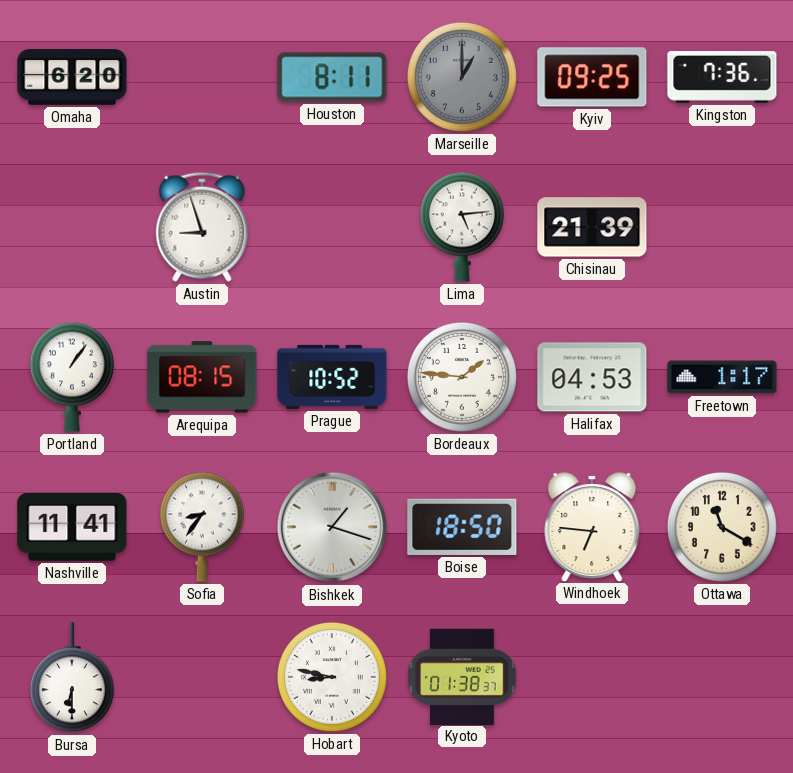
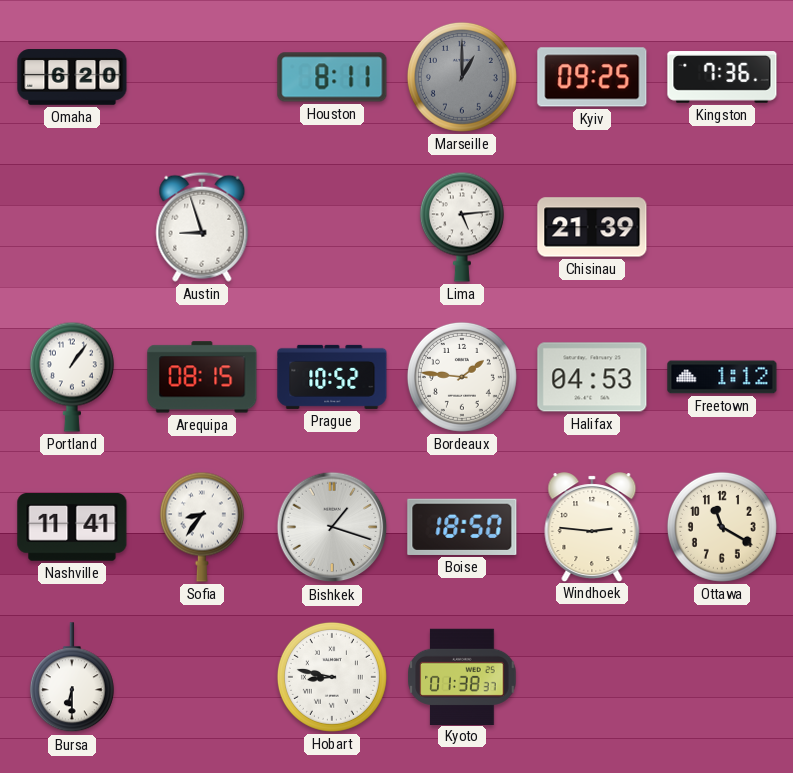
Freetown: 1:17 -> 1:12
Windhoek: 6:46 -> 2:46
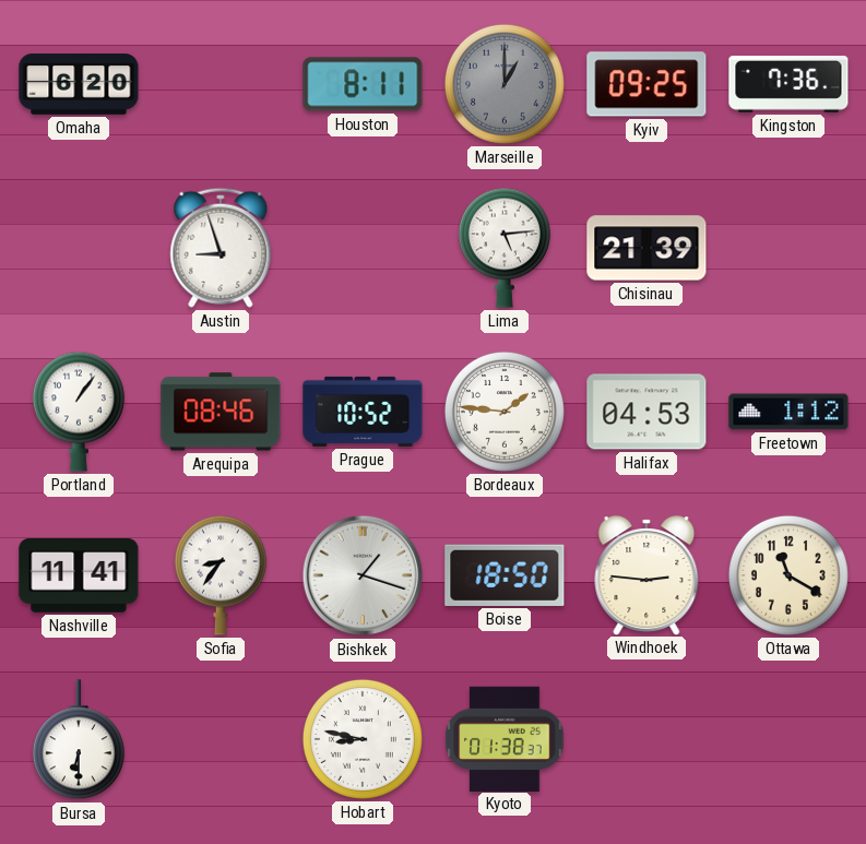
Arequipa: 08:15 -> 08:46
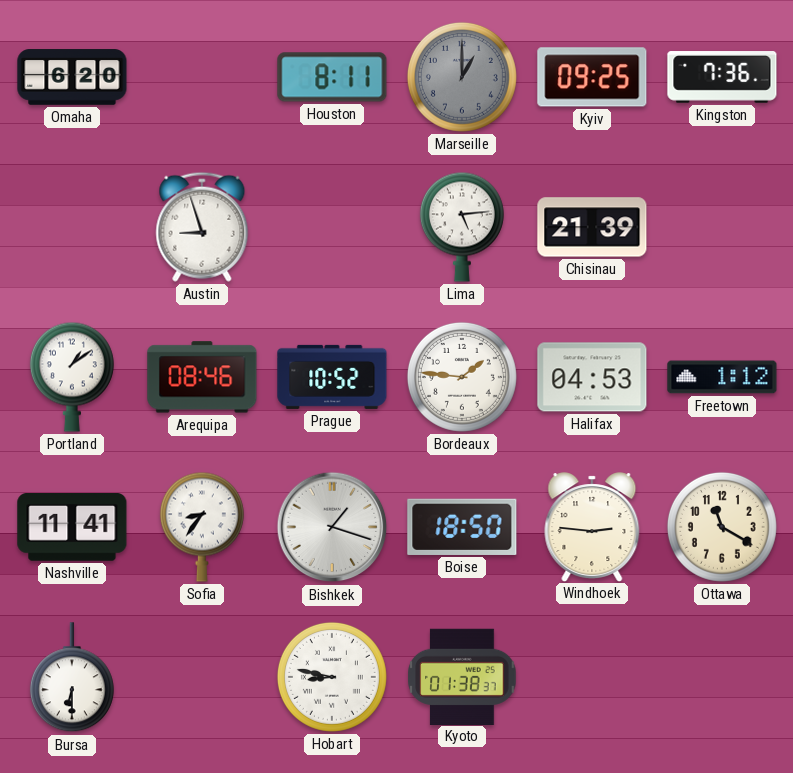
Portland: 1:06 -> 1:09
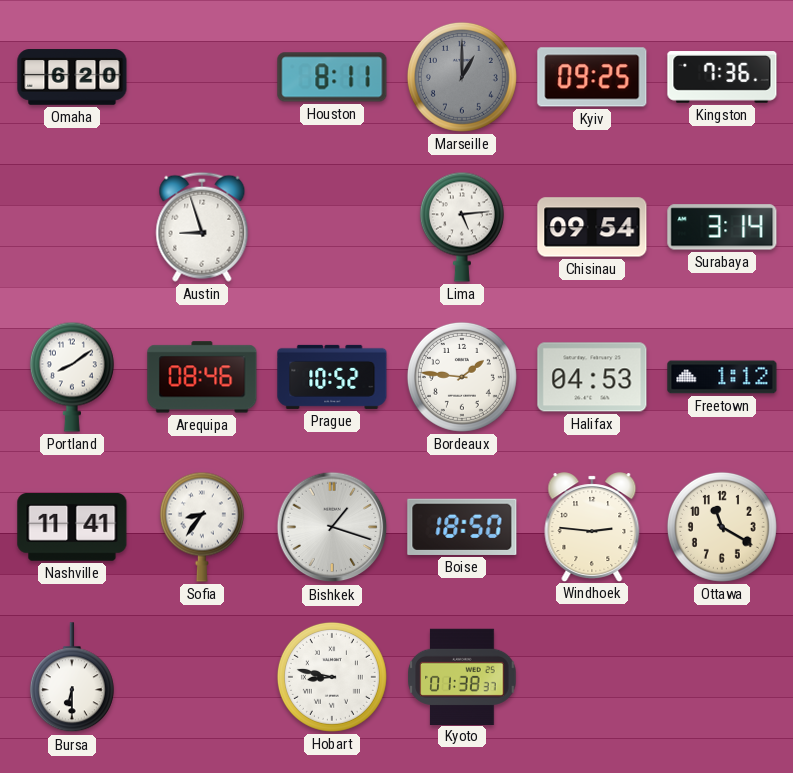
Chisinau: 21:39 -> 09:54
Surabaya: none -> 3:14
Portland: 1:09 -> 8:09
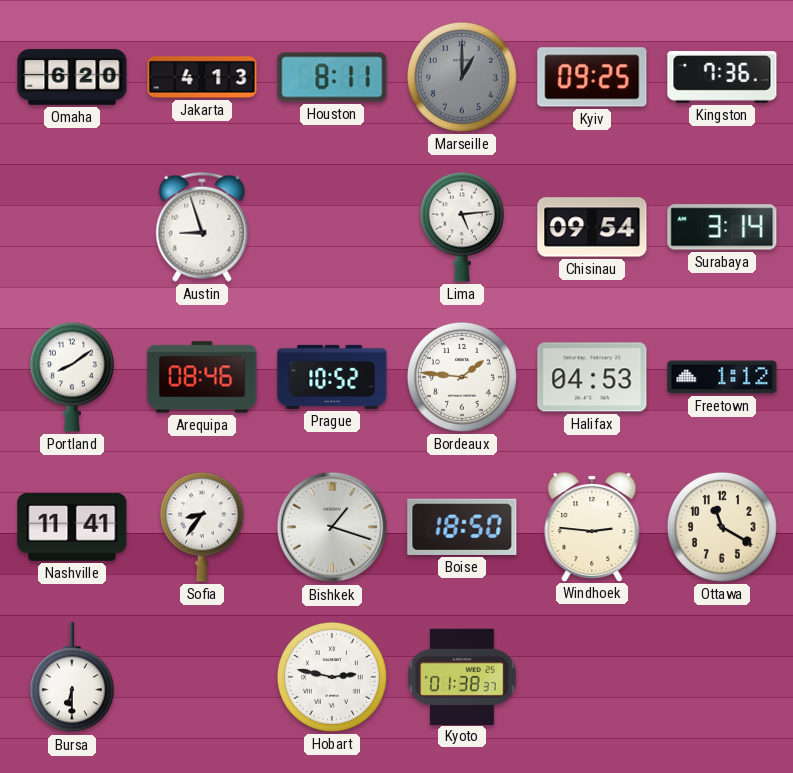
Jakarta: none -> 4:13
Hobart: 8:47 -> 2:47
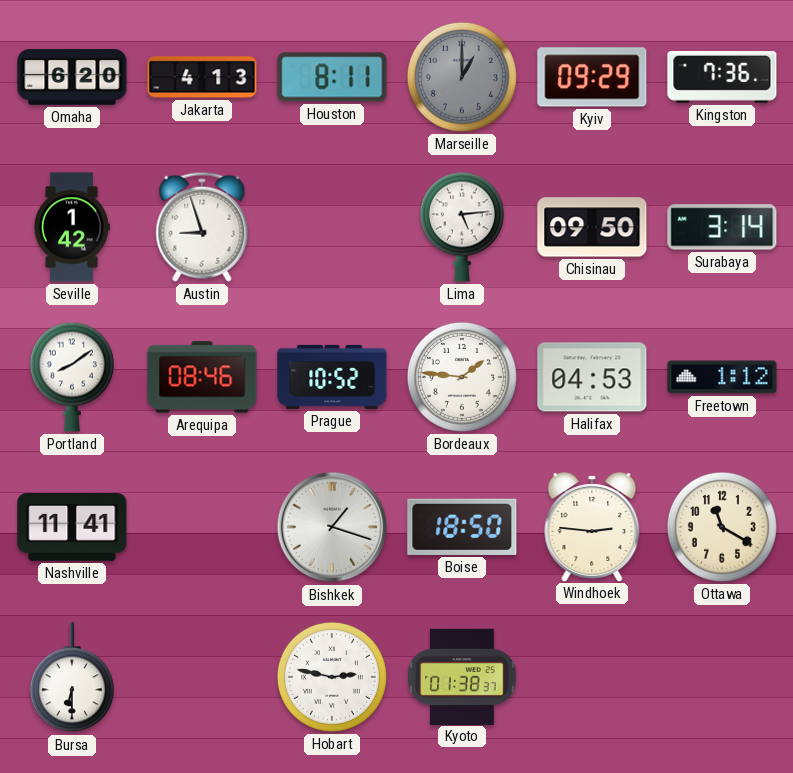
Kyiv: 09:25 -> 09:29
Seville: none -> 1:42
Chisinau: 09:54 -> 09:50
Sofia: 8:36 -> none
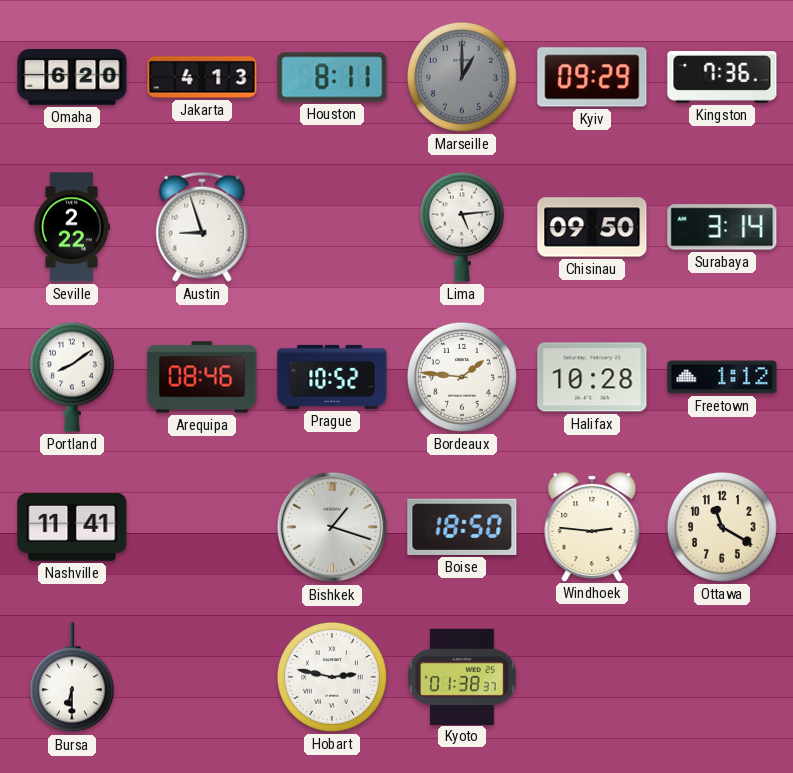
Seville: 1:42 -> 2:22
Halifax: 04:53 -> 10:28
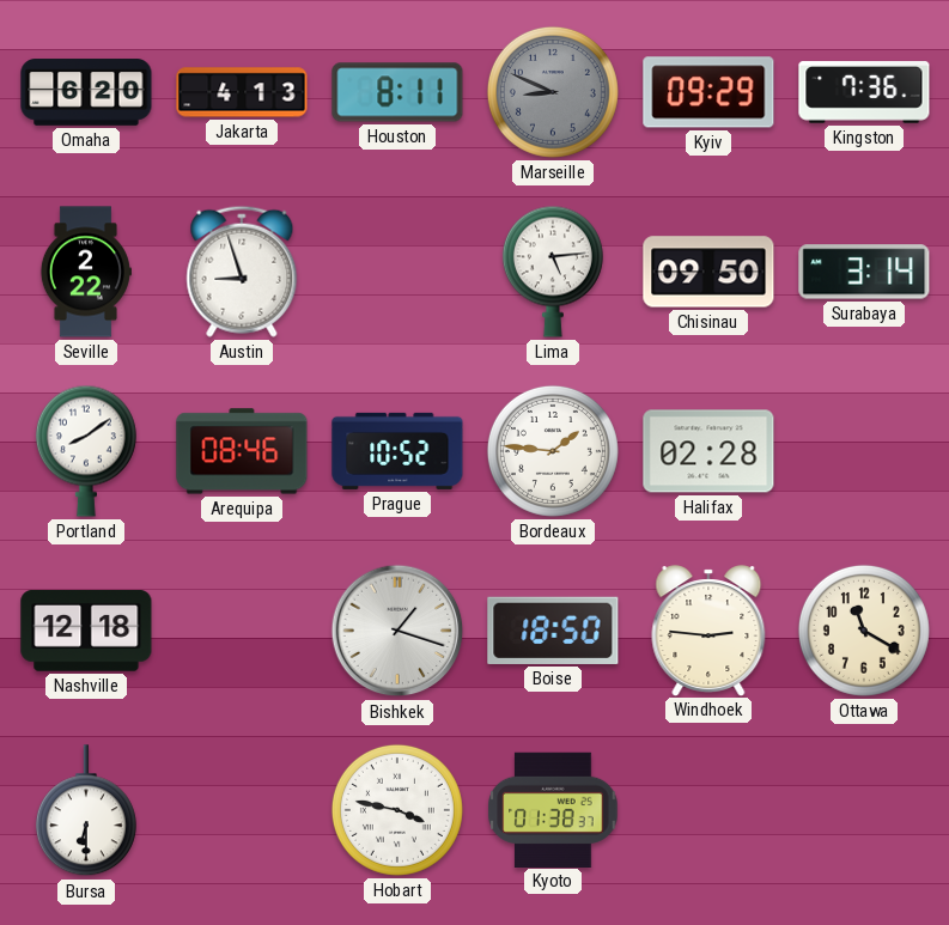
Marseille: 1:00 -> 8:49
Halifax: 10:28 -> 02:28
Freetown: 1:12 -> none
Nashville: 11:41 -> 12:18
Hobart: 2:47 -> 3:47
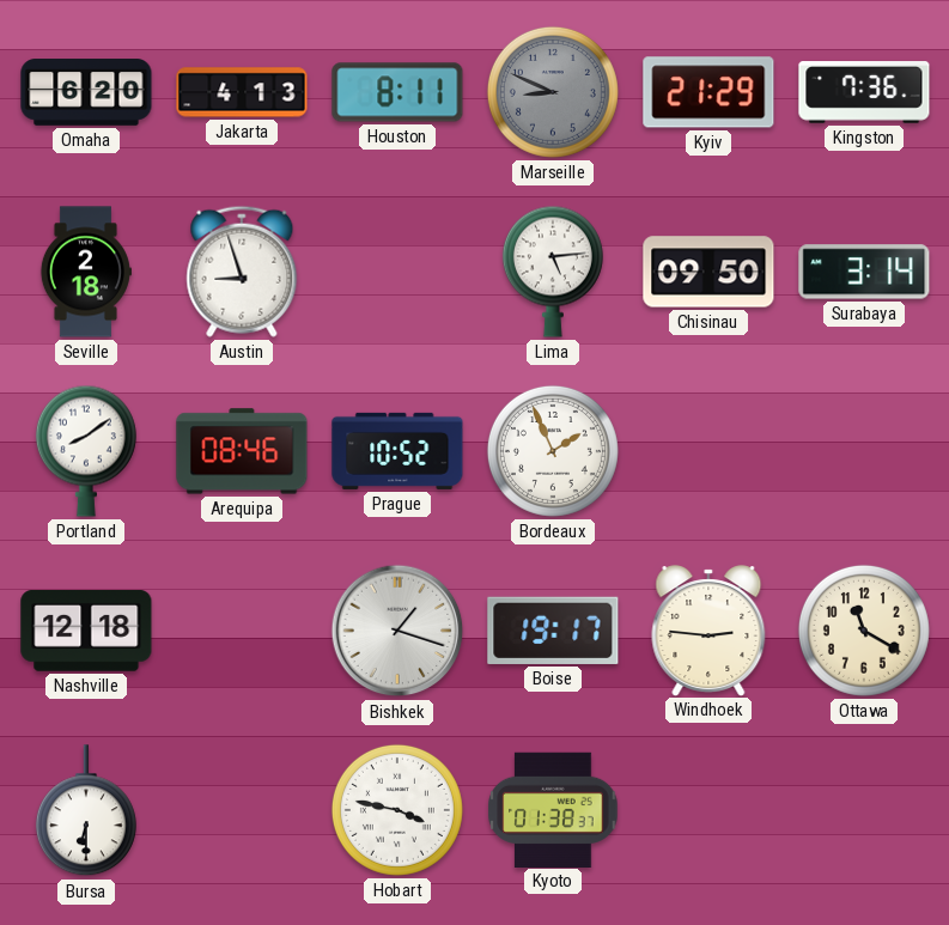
Kyiv: 09:29 -> 21:29
Seville: 2:22 -> 2:18
Bordeaux: 1:46 -> 1:56
Halifax: 02:28 -> none
Boise: 18:50 -> 19:17
